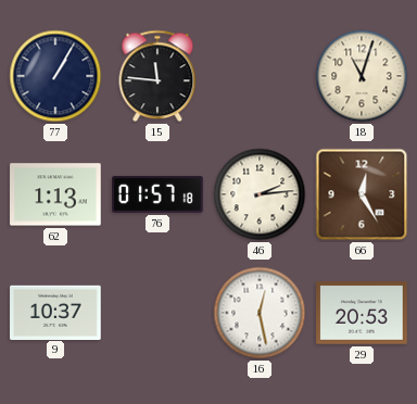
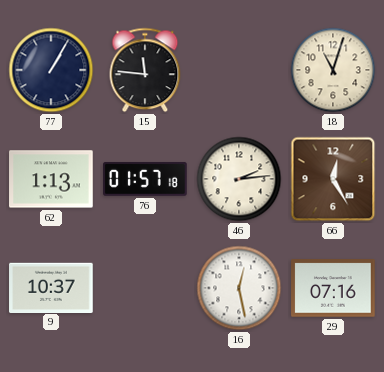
29: 20:53 -> 07:16
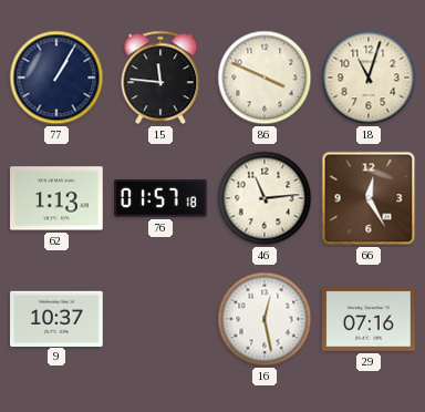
86: none -> 3:49
46: 2:14 -> 11:14
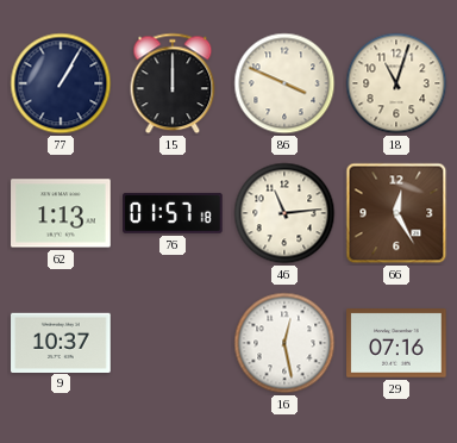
15: 11:46 -> 12:00
